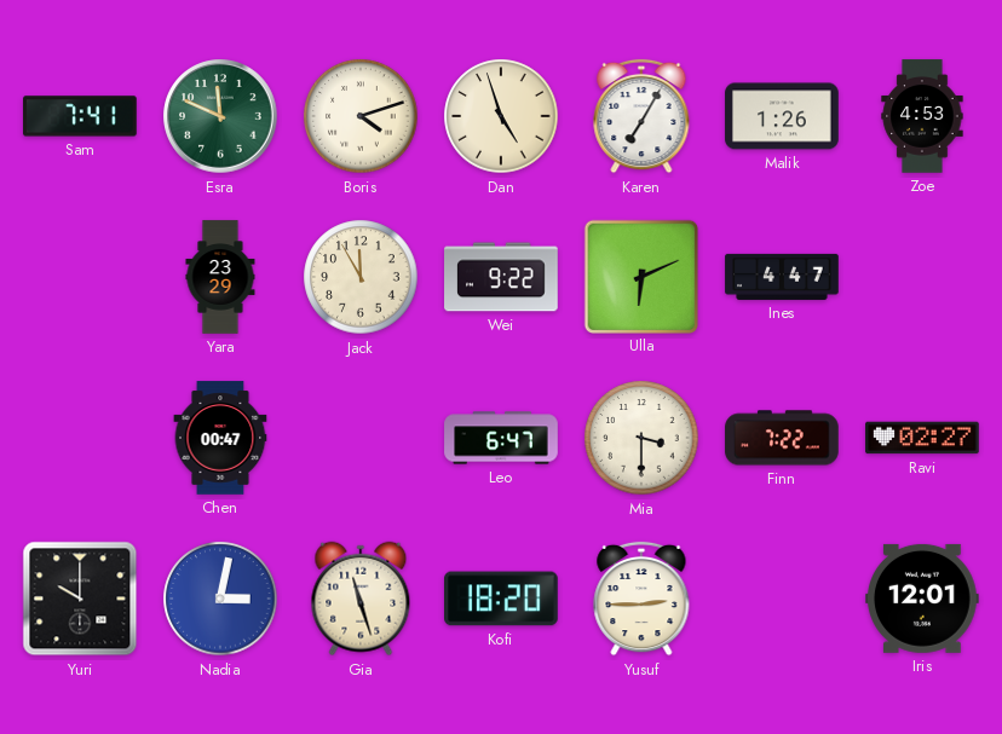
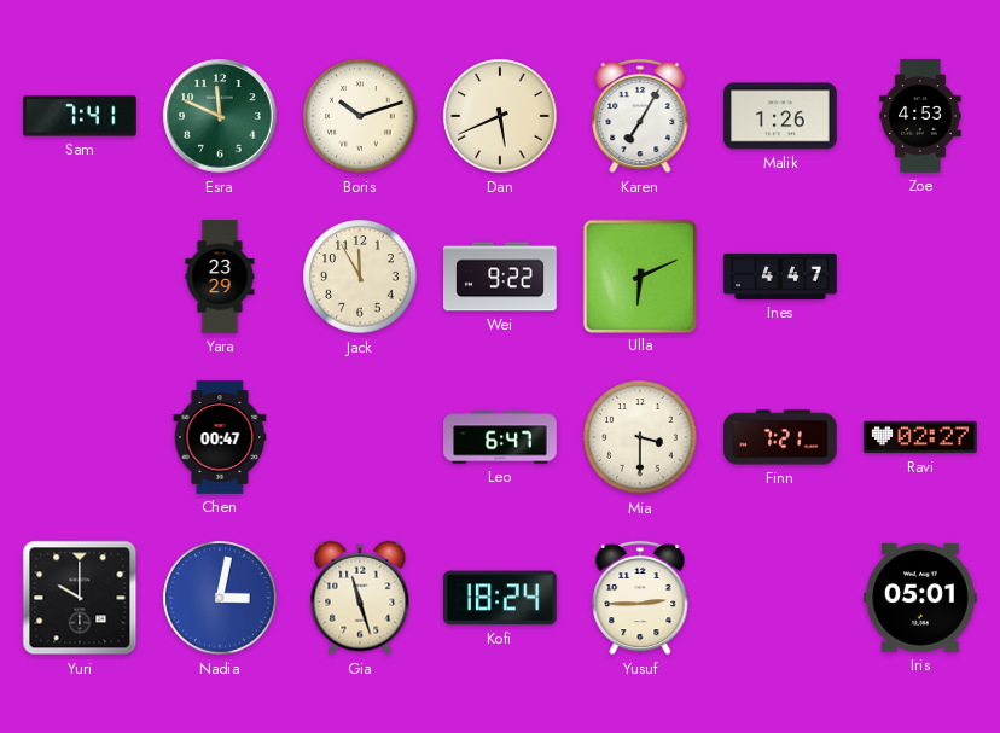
Boris: 4:12 -> 10:12
Dan: 4:57 -> 5:41
Finn: 7:22 -> 7:21
Kofi: 18:20 -> 18:24
Iris: 12:01 -> 05:01
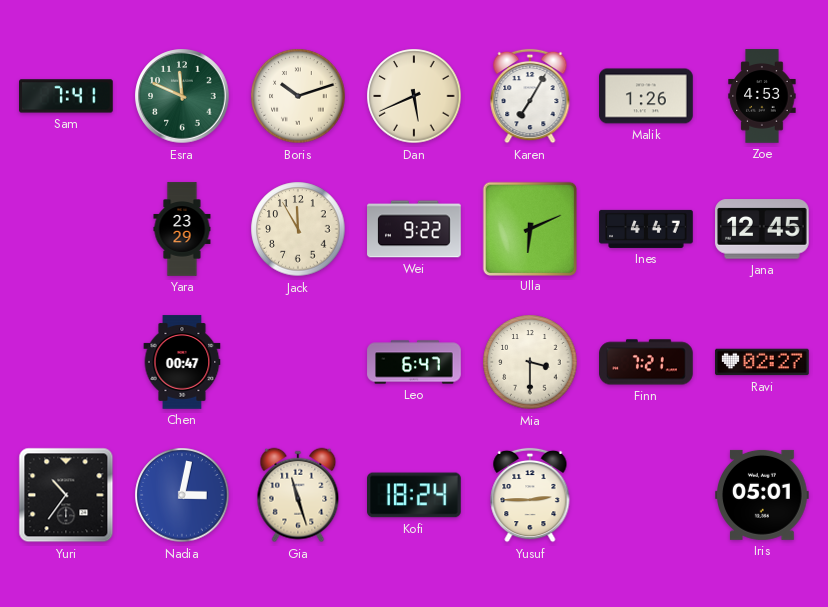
Jana: none -> 12:45
Yuri: 10:00 -> 10:36
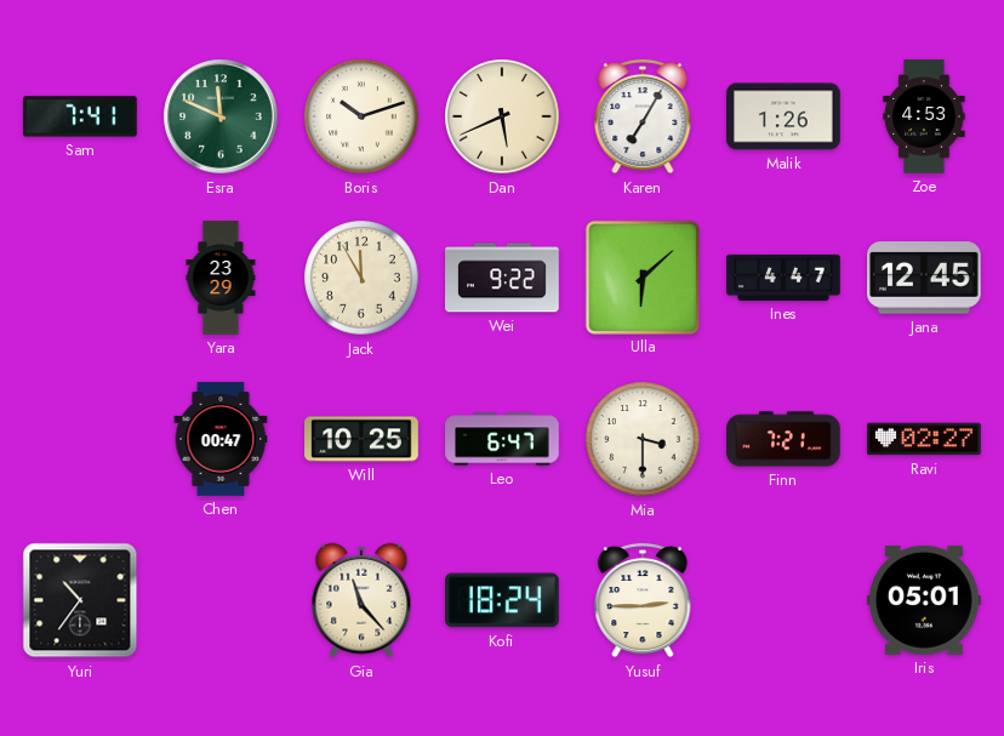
Ulla: 6:11 -> 6:08
Will: none -> 10:25
Nadia: 3:02 -> none
Gia: 11:27 -> 11:23
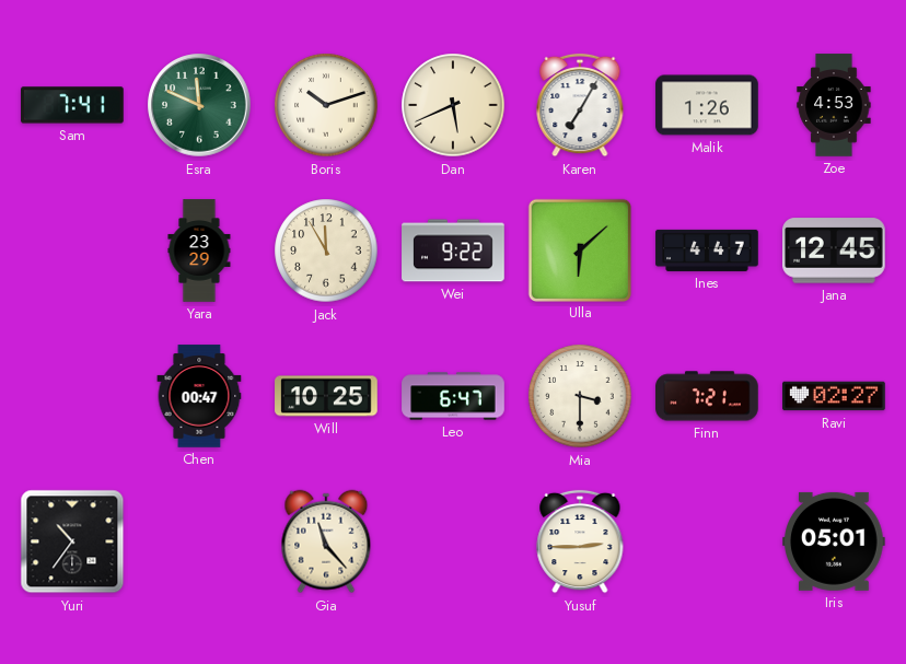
Kofi: 18:24 -> none
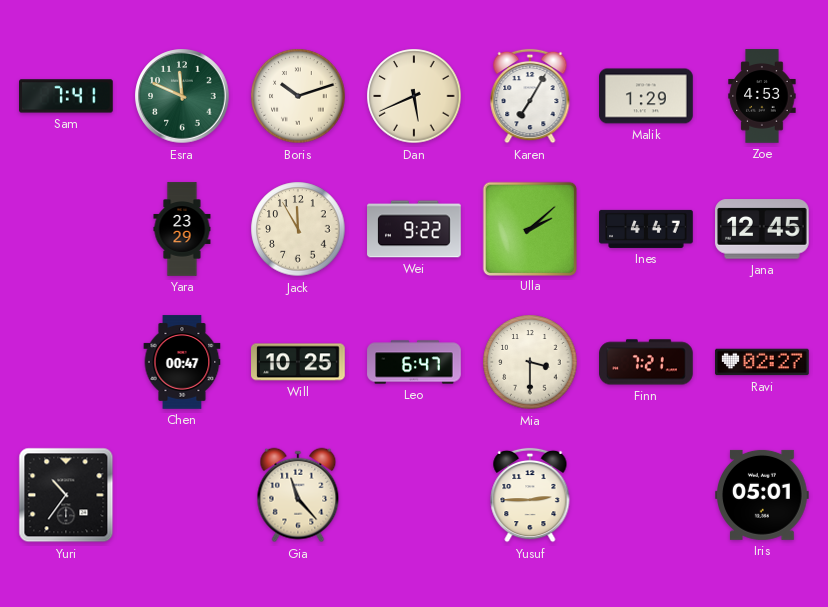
Malik: 1:26 -> 1:29
Ulla: 6:08 -> 2:08
